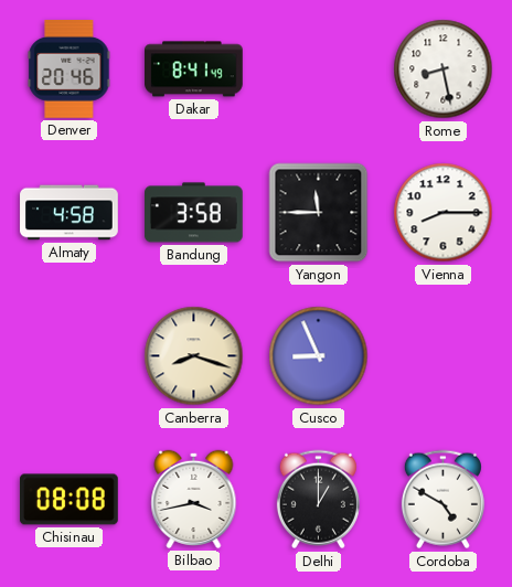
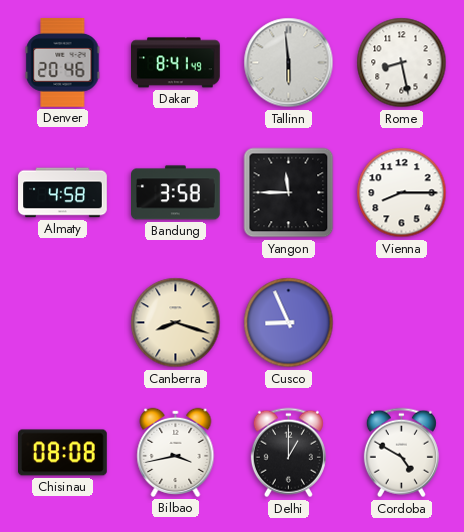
Tallinn: none -> 5:59
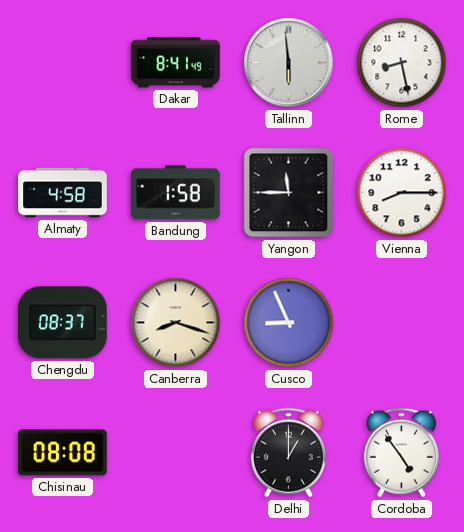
Denver: 20:46 -> none
Bandung: 3:58 -> 1:58
Chengdu: none -> 08:37
Bilbao: 3:43 -> none
Cordoba: 4:50 -> 4:54
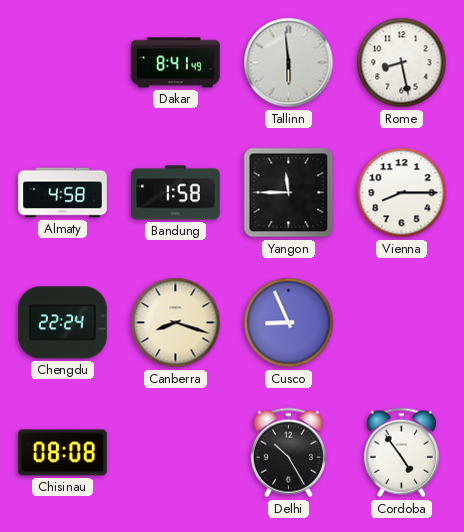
Chengdu: 08:37 -> 22:24
Delhi: 1:00 -> 10:25
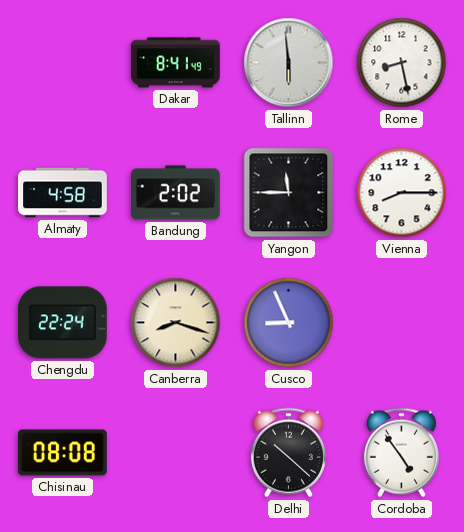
Bandung: 1:58 -> 2:02
Delhi: 10:25 -> 10:22
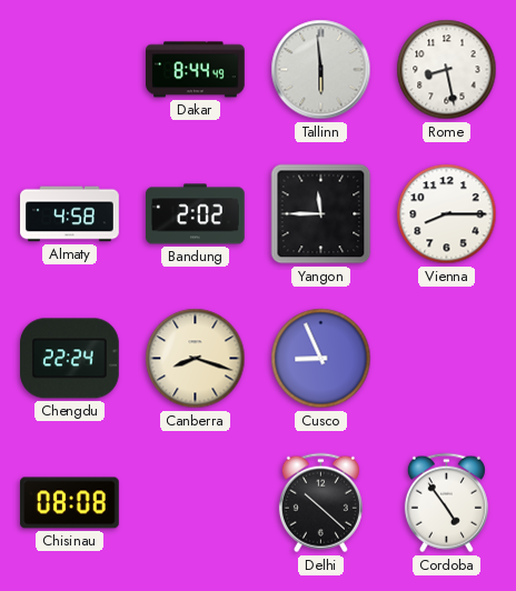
Dakar: 8:41 -> 8:44
